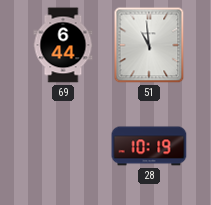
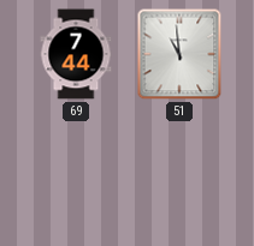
69: 6:44 -> 7:44
28: 10:19 -> none
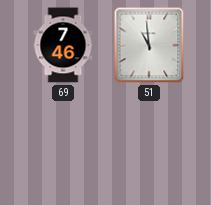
69: 7:44 -> 7:46
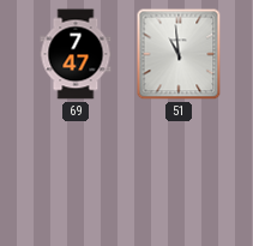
69: 7:46 -> 7:47
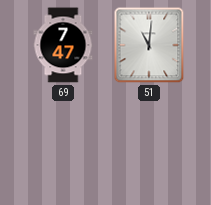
51: 10:59 -> 11:01
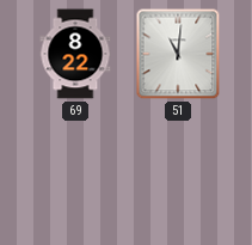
69: 7:47 -> 8:22
